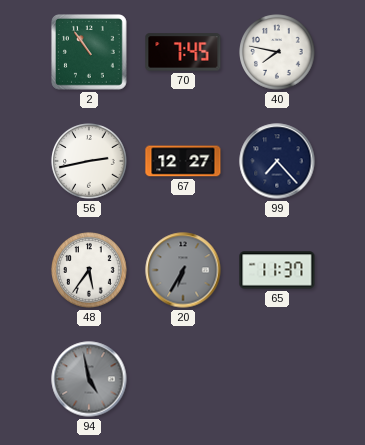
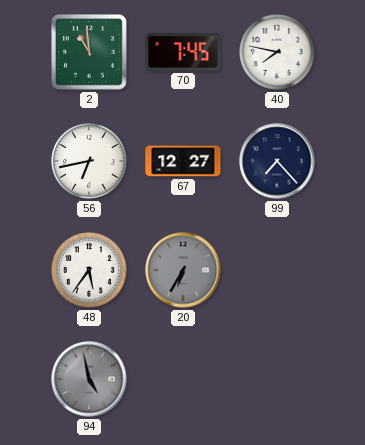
2: 10:54 -> 10:59
56: 2:43 -> 6:43
65: 11:37 -> none
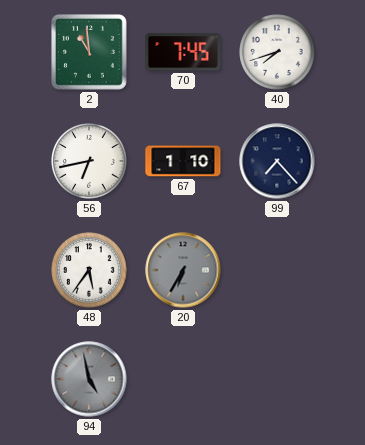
40: 7:47 -> 7:42
67: 12:27 -> 1:10
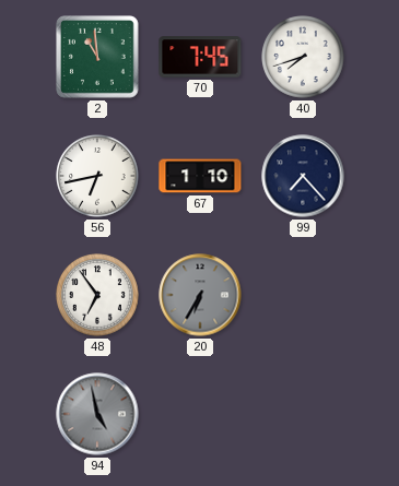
48: 5:36 -> 6:54
